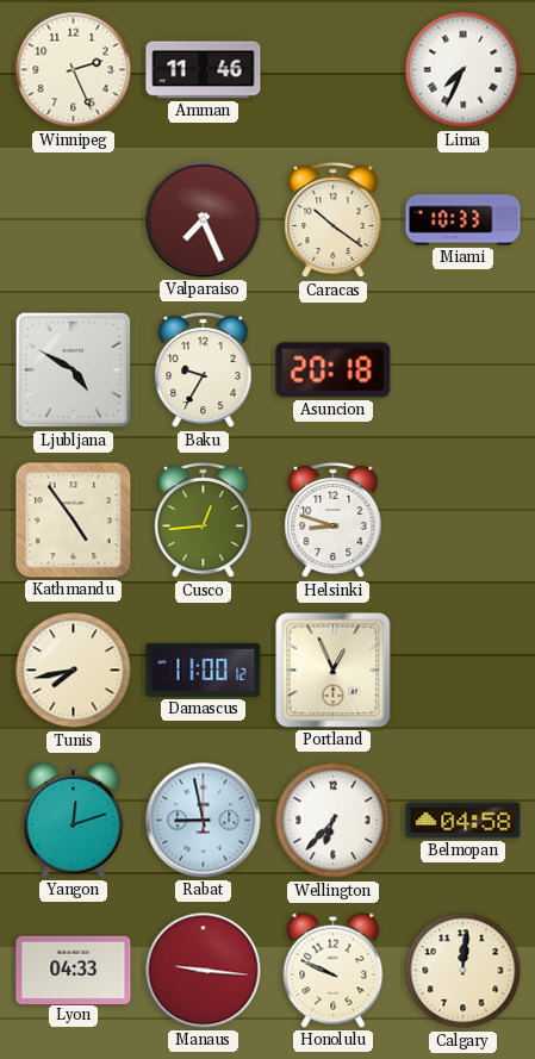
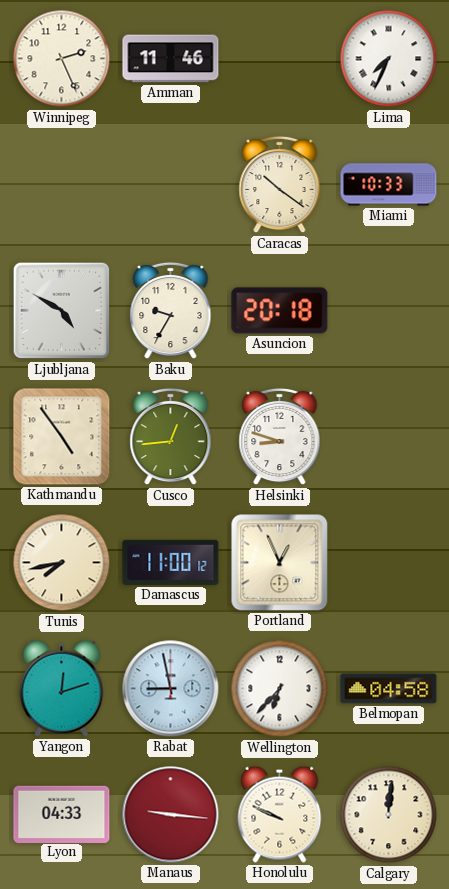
Valparaiso: 7:26 -> none
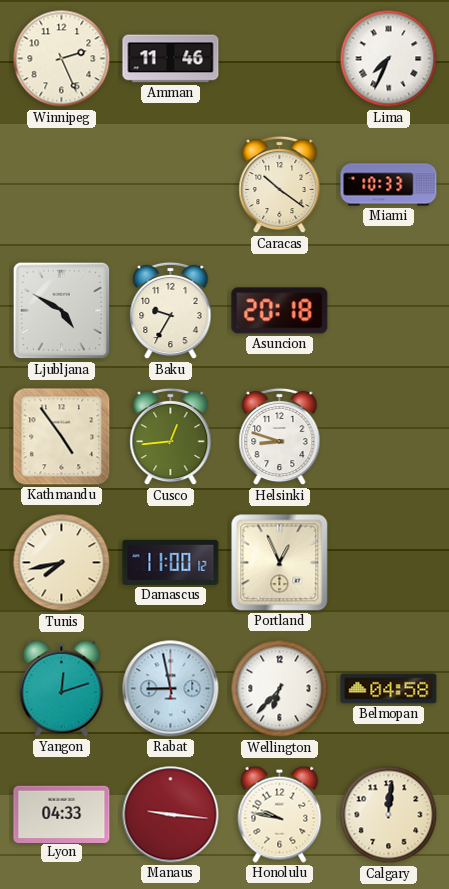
Honolulu: 9:49 -> 9:47
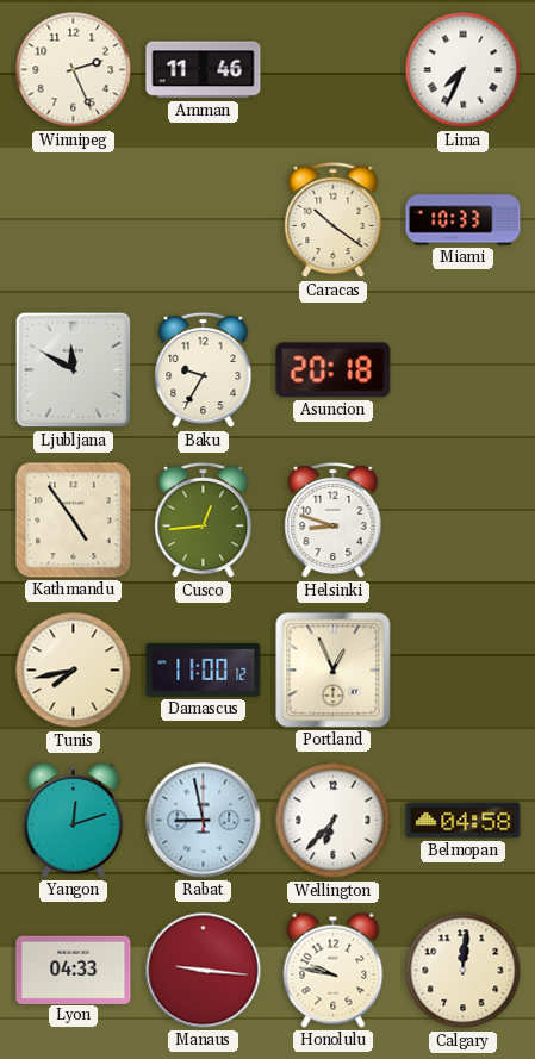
Ljubljana: 4:50 -> 11:50
